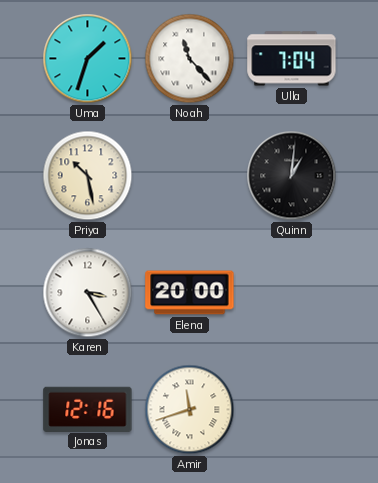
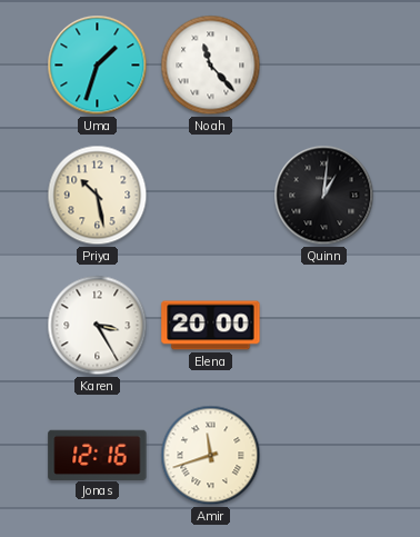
Ulla: 7:04 -> none
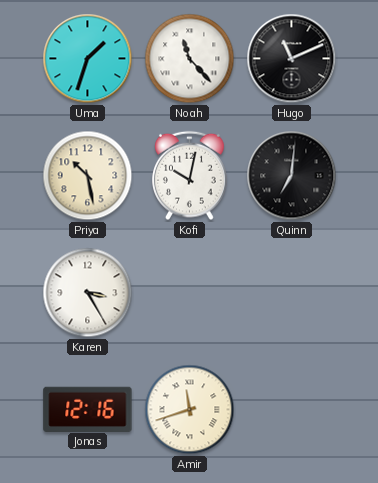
Hugo: none -> 11:11
Kofi: none -> 10:02
Quinn: 1:01 -> 7:01
Elena: 20:00 -> none
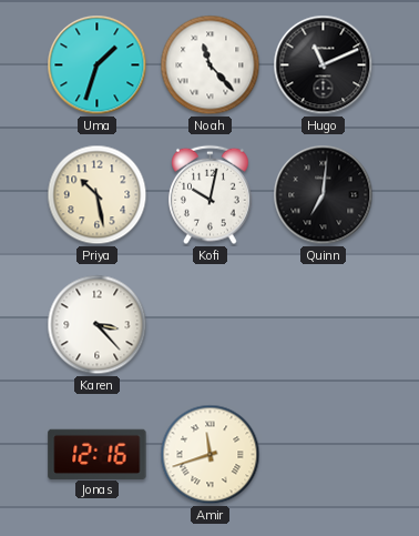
Karen: 3:25 -> 3:23
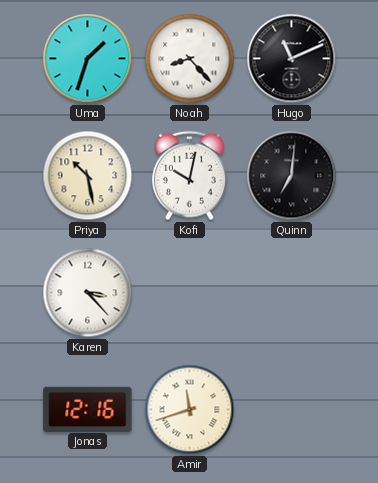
Noah: 11:23 -> 8:23
